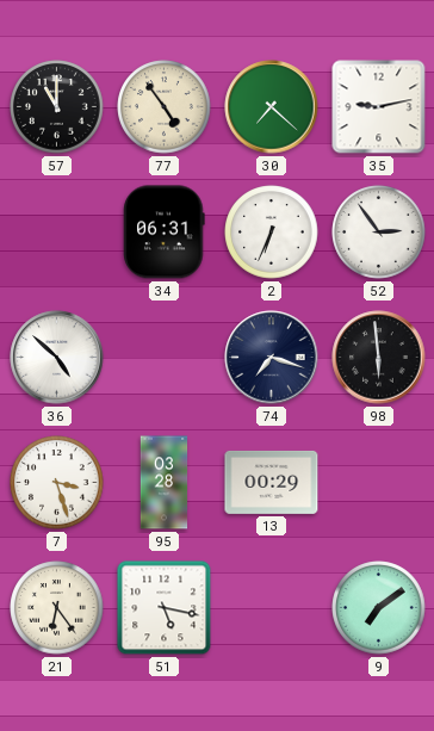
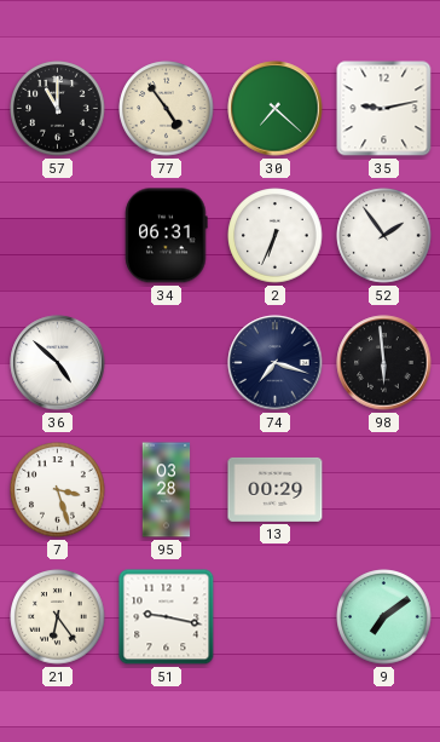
52: 2:54 -> 1:54
51: 5:17 -> 9:17
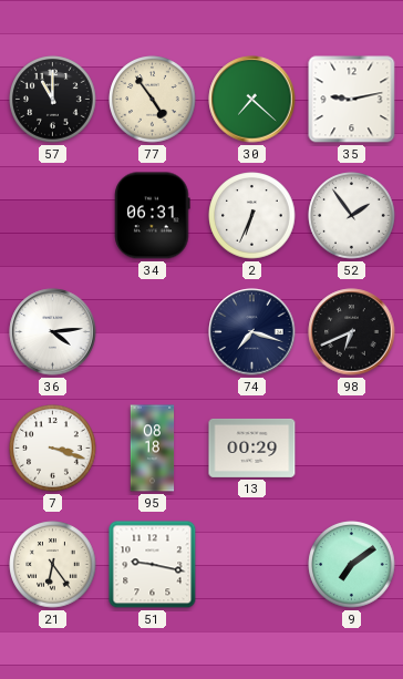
36: 4:52 -> 4:14
98: 5:59 -> 6:41
7: 3:27 -> 3:18
95: 03:28 -> 08:18
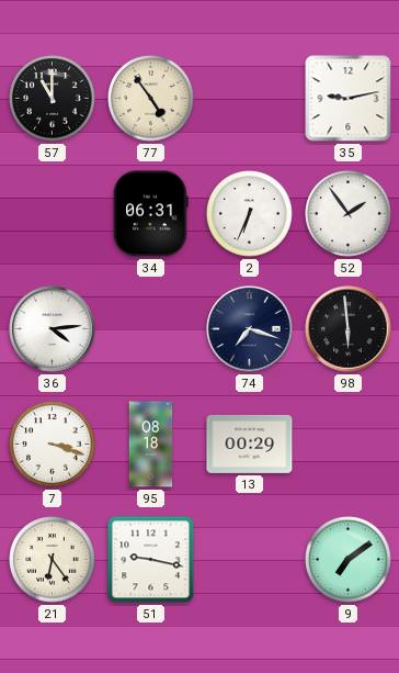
30: 7:22 -> none
98: 6:41 -> 5:59
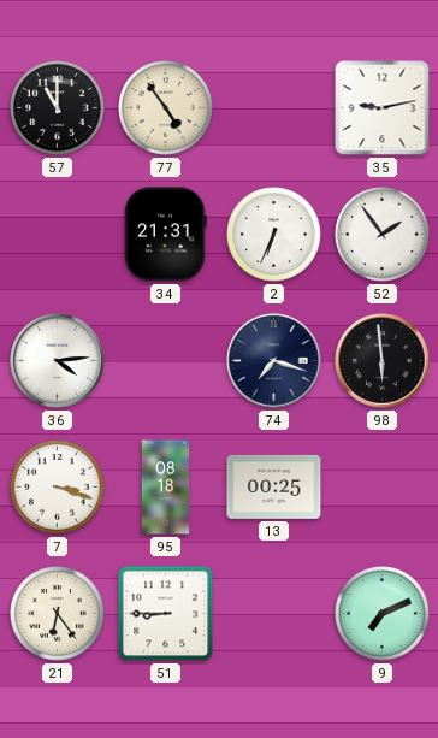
34: 06:31 -> 21:31
13: 00:29 -> 00:25
51: 9:17 -> 8:45
9: 7:09 -> 7:11
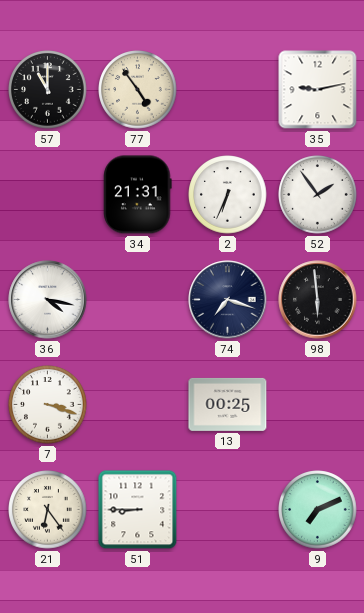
36: 4:14 -> 4:17
95: 08:18 -> none
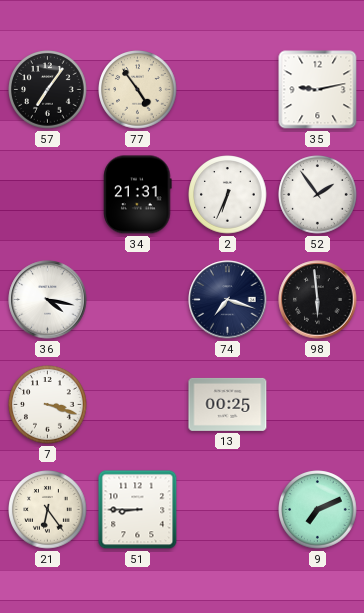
57: 11:00 -> 7:06
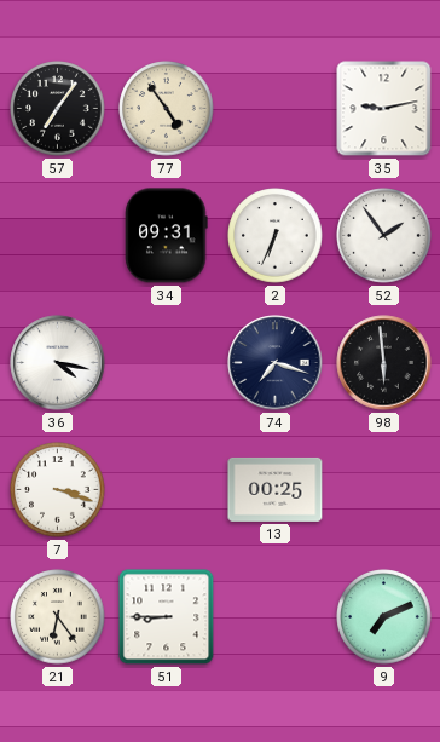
34: 21:31 -> 09:31
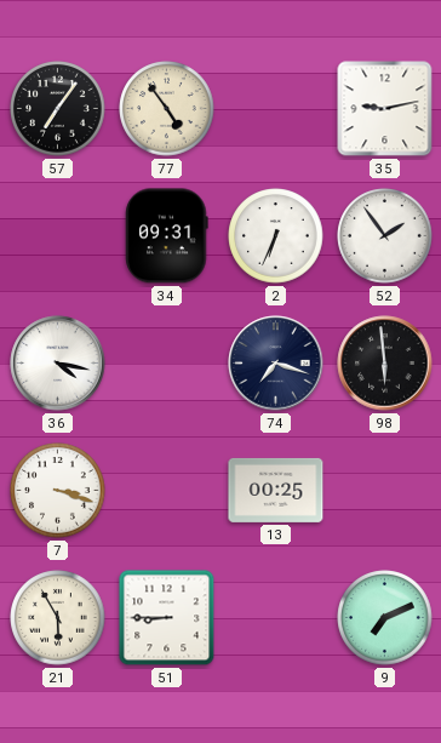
21: 6:24 -> 5:55
